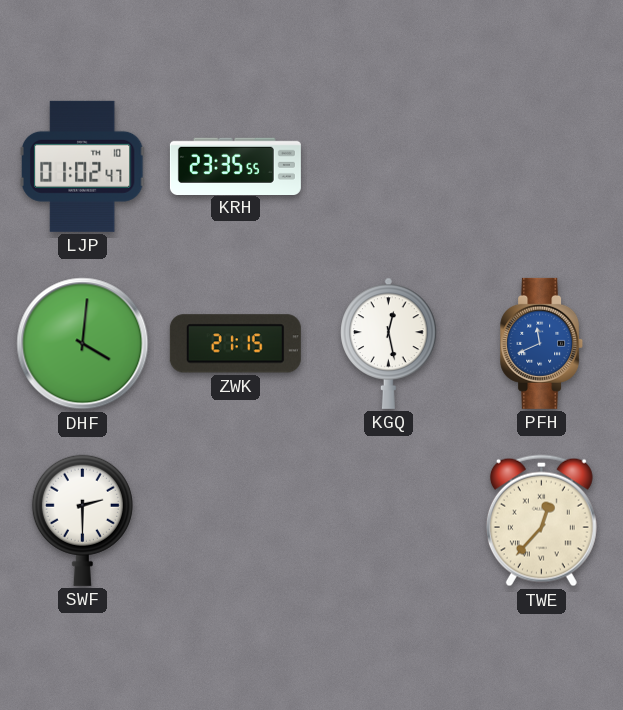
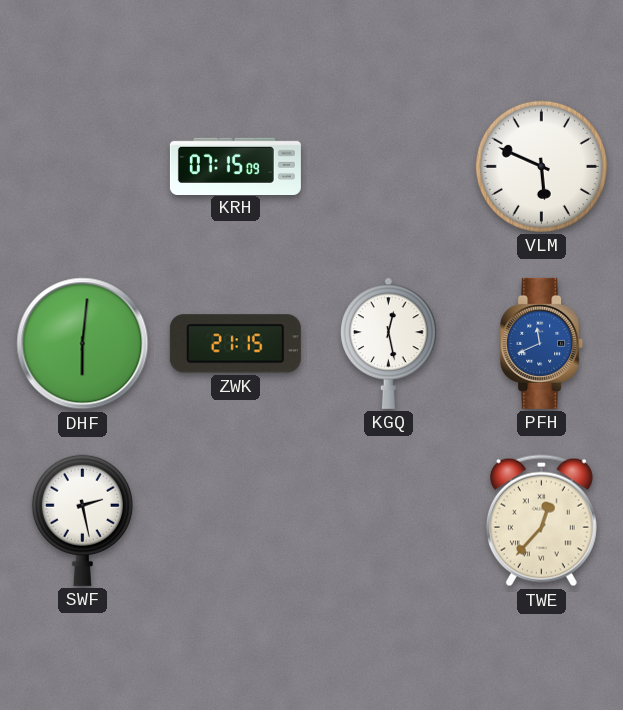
LJP: 01:02 -> none
KRH: 23:35 -> 07:15
VLM: none -> 5:49
DHF: 4:01 -> 6:01
SWF: 2:30 -> 2:28
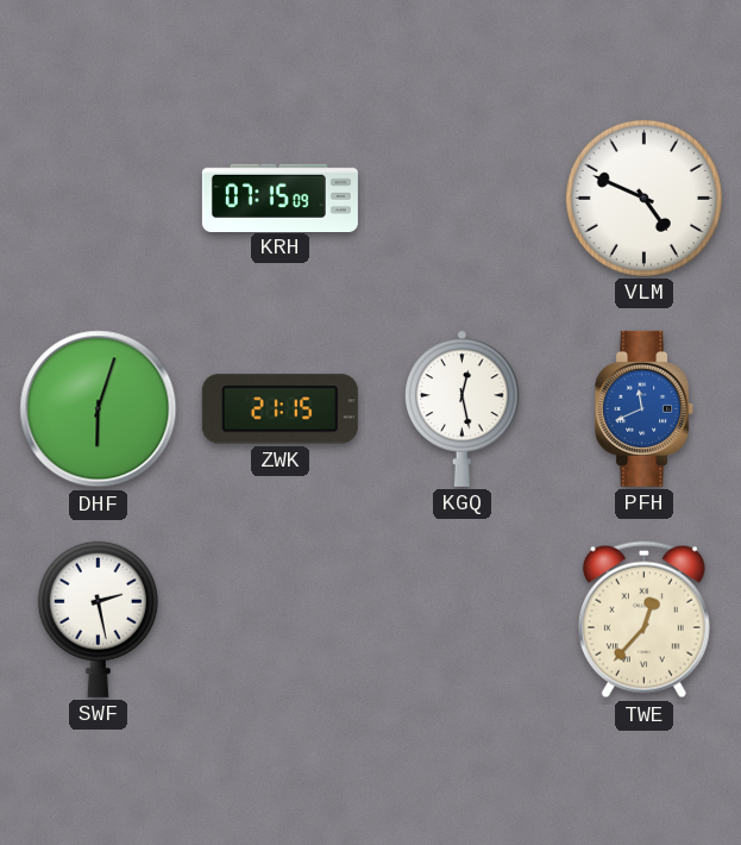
VLM: 5:49 -> 4:49
DHF: 6:01 -> 6:03
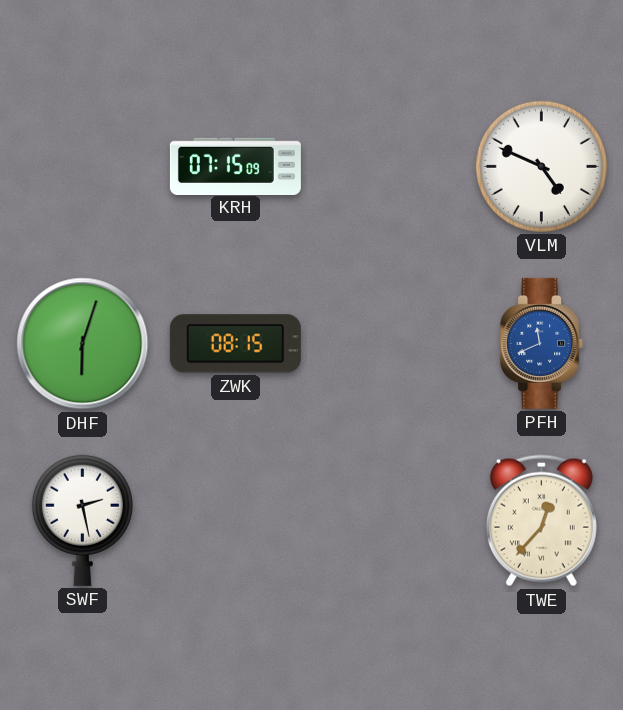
ZWK: 21:15 -> 08:15
KGQ: 12:28 -> none
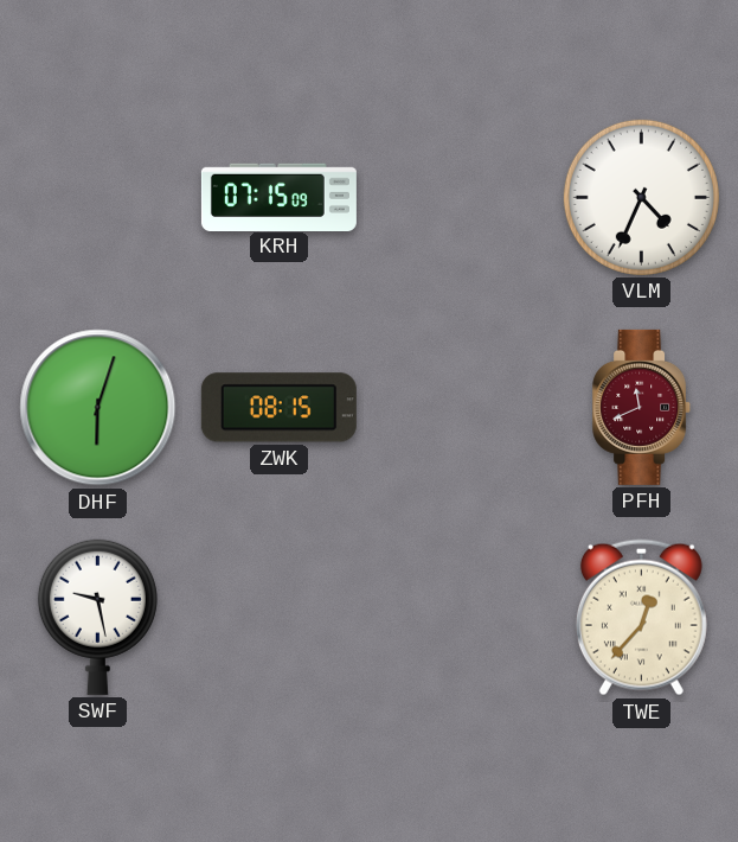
VLM: 4:49 -> 4:34
PFH dial: blue -> burgundy
SWF: 2:28 -> 9:28
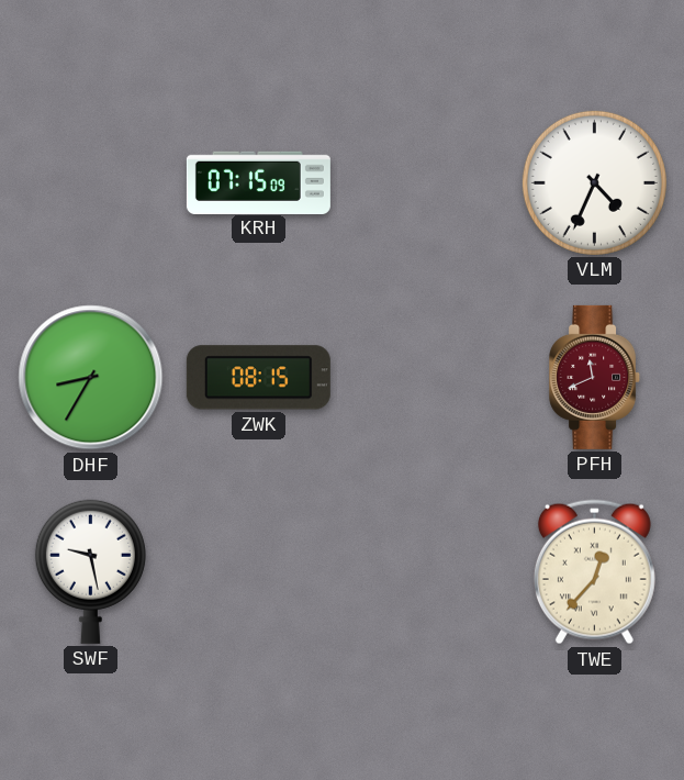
DHF: 6:03 -> 8:35
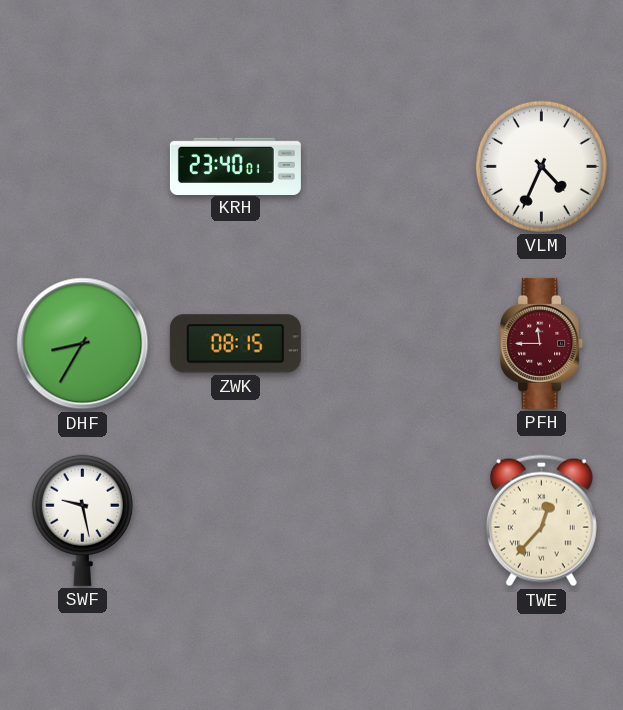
KRH: 07:15 -> 23:40
PFH: 11:41 -> 11:45
